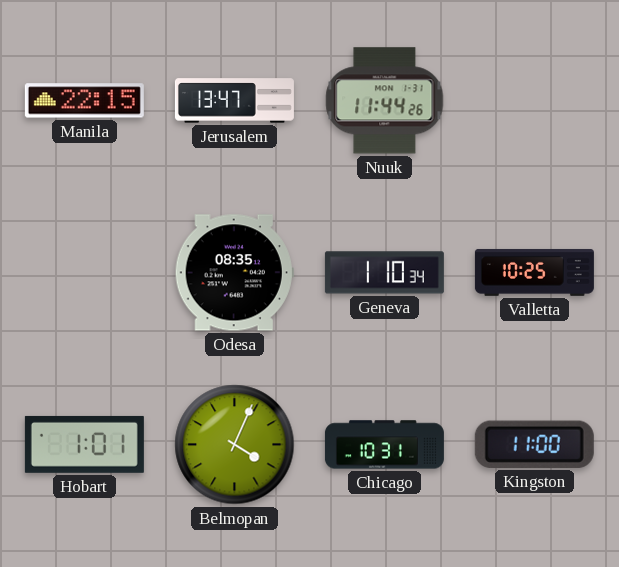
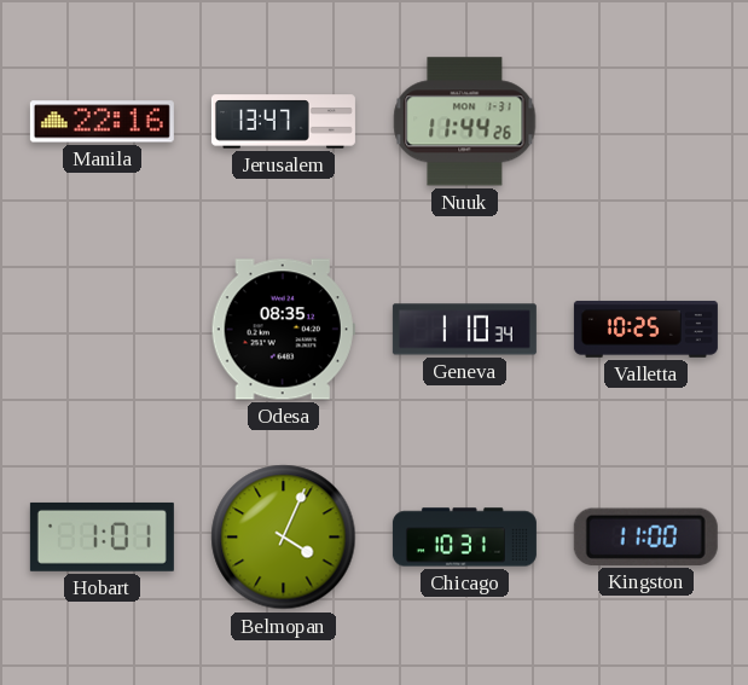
Manila: 22:15 -> 22:16
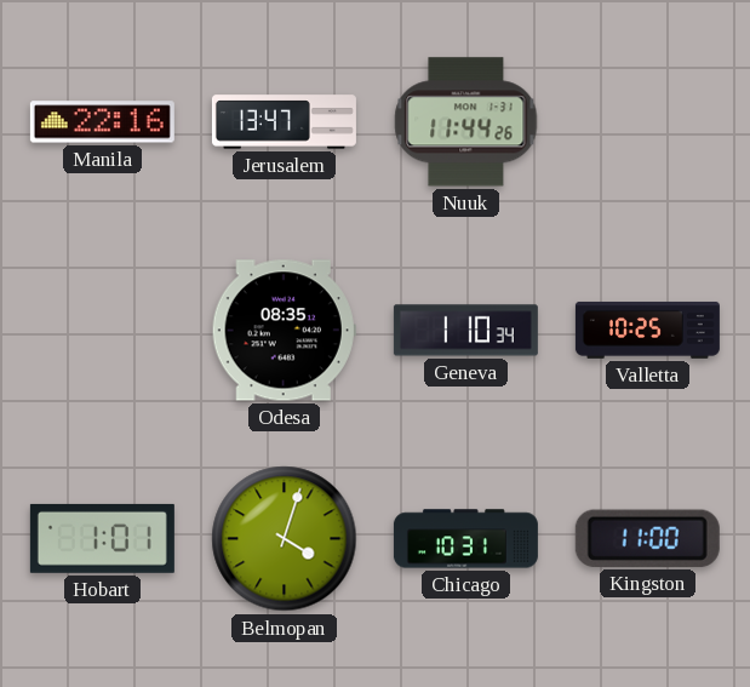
Belmopan: 4:04 -> 4:03
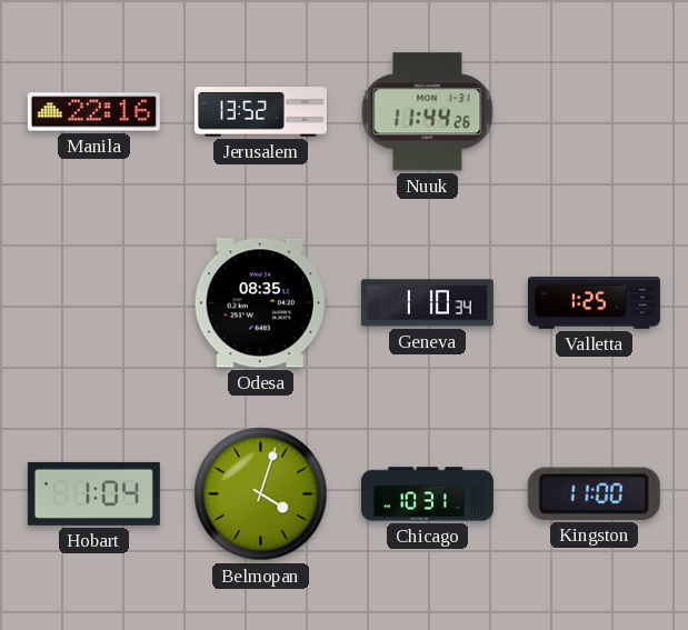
Jerusalem: 13:47 -> 13:52
Valletta: 10:25 -> 1:25
Hobart: 1:01 -> 1:04
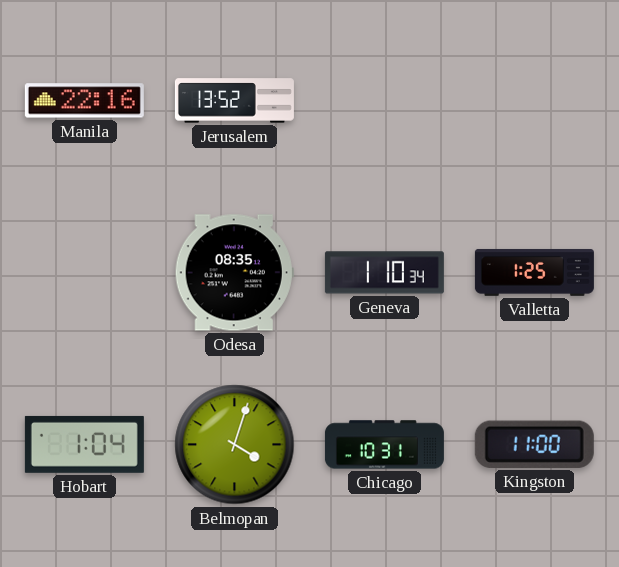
Nuuk: 11:44 -> none
